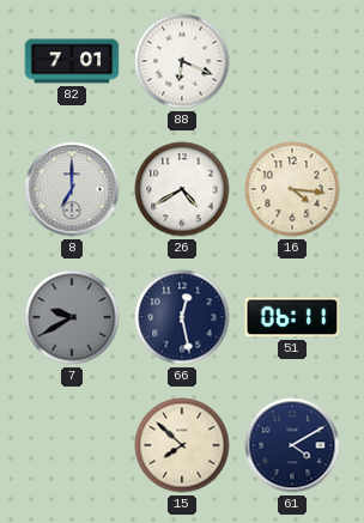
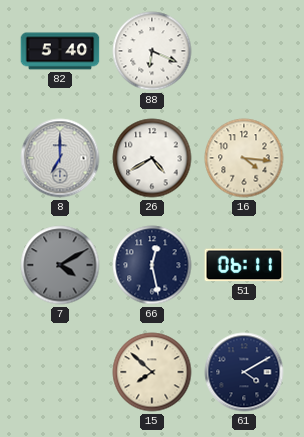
82: 7:01 -> 5:40
7: 9:40 -> 4:10
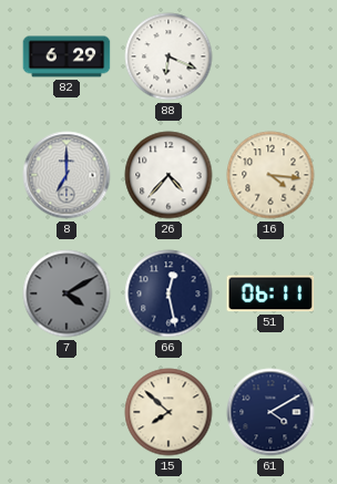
82: 5:40 -> 6:29
26: 4:40 -> 4:37
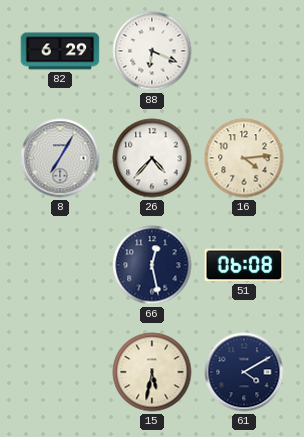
8: 7:00 -> 7:05
16: 4:16 -> 4:14
7: 4:10 -> none
51: 06:11 -> 06:08
15: 7:52 -> 5:32
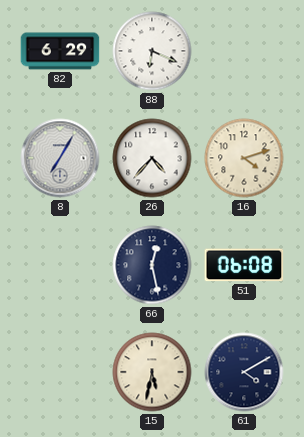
16: 4:14 -> 4:12
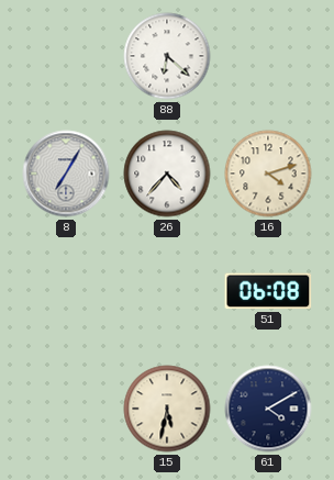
82: 6:29 -> none
88: 6:19 -> 6:22
66: 12:28 -> none
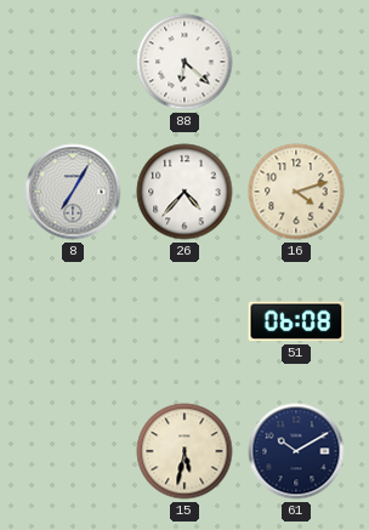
61: 4:10 -> 10:10
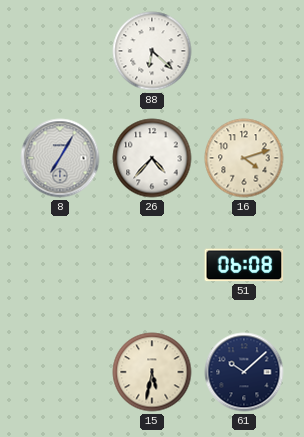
61: 10:10 -> 10:08
